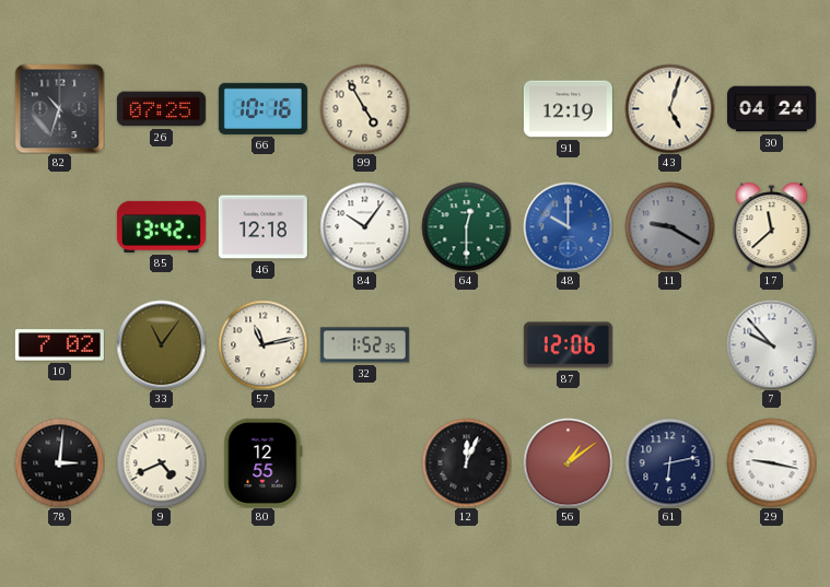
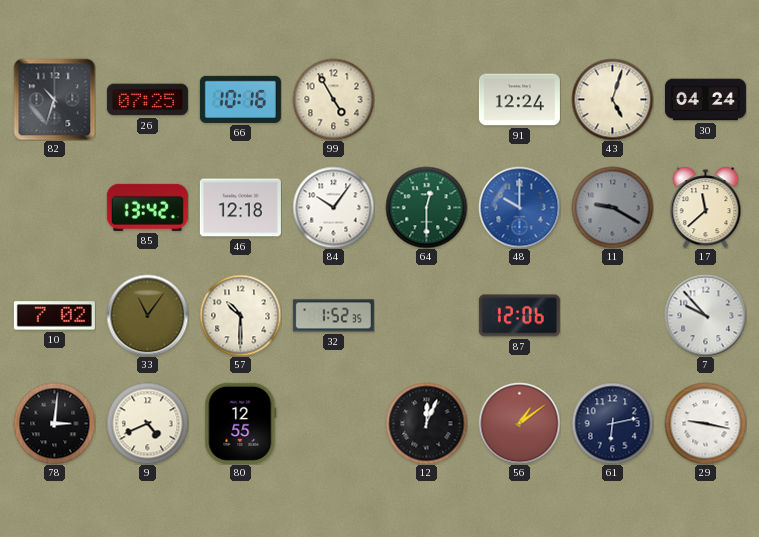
91: 12:19 -> 12:24
57: 11:13 -> 10:30
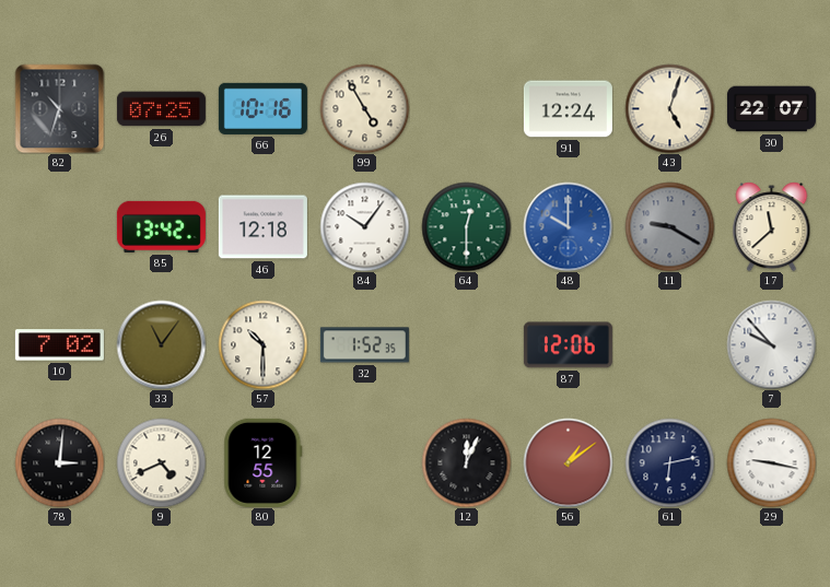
30: 04:24 -> 22:07
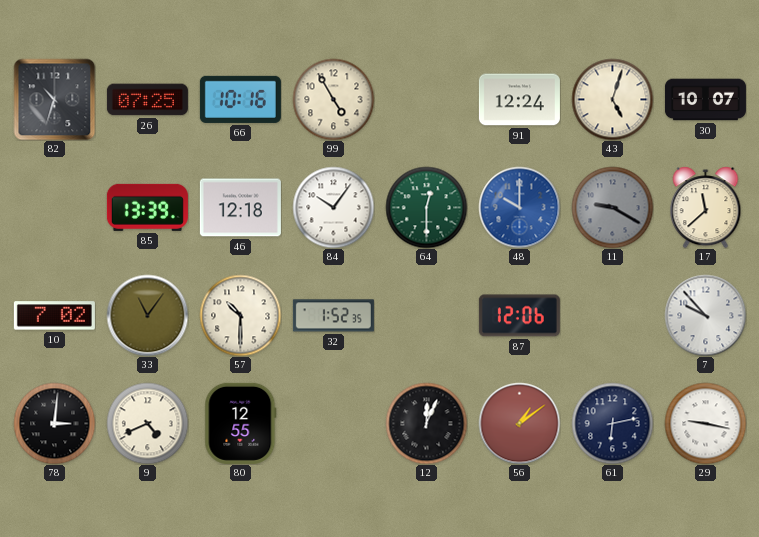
30: 22:07 -> 10:07
85: 13:42 -> 13:39
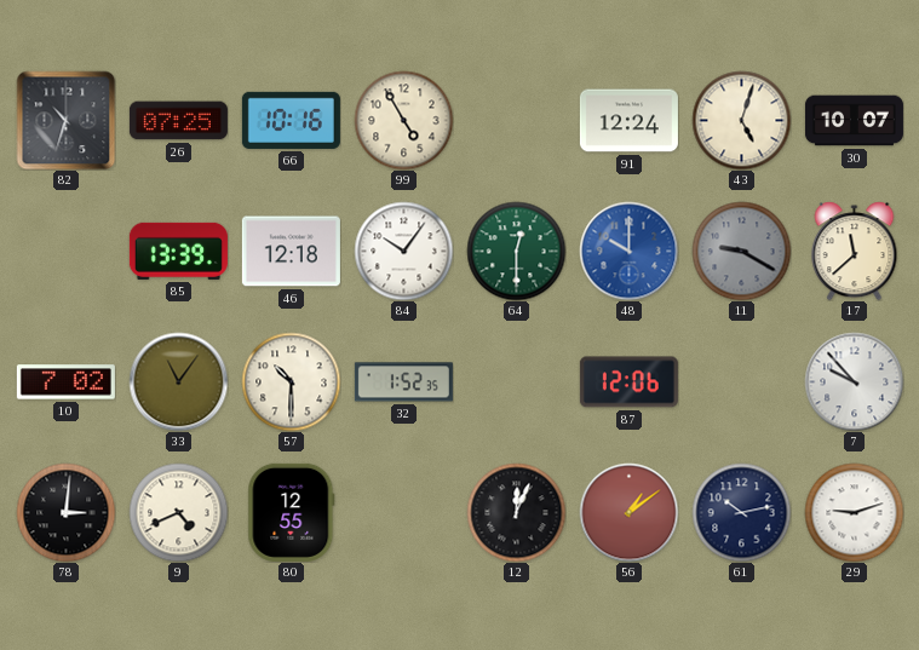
61: 6:13 -> 10:13
29: 9:17 -> 9:12
